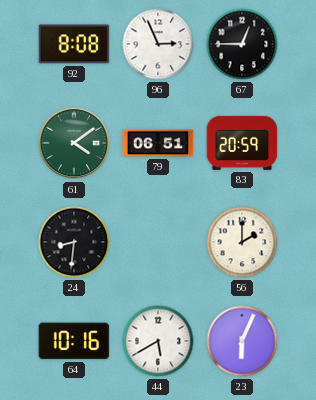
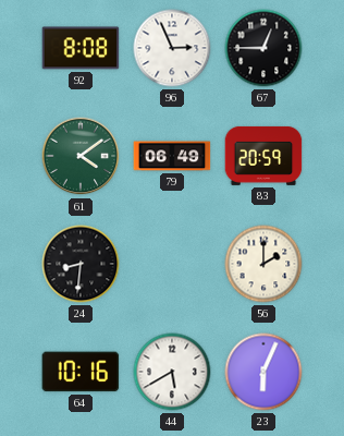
79: 06:51 -> 06:49
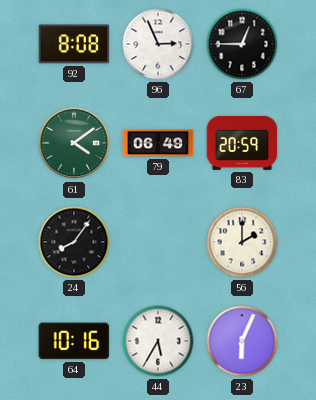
24: 8:31 -> 8:06
44: 5:40 -> 5:35
